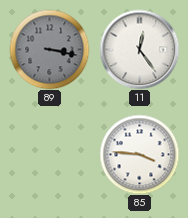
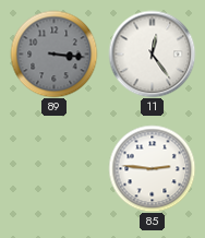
89: 3:17 -> 3:16
85: 3:46 -> 2:46
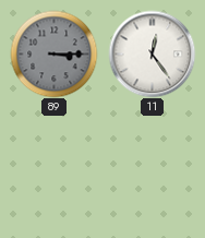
89: 3:16 -> 3:15
85: 2:46 -> none
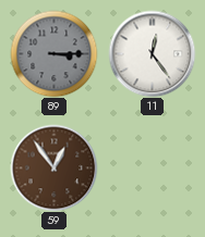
59: none -> 12:54
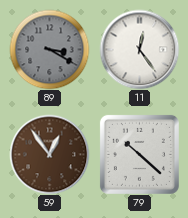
89: 3:15 -> 3:20
79: none -> 10:22
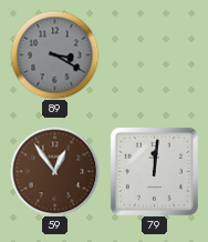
11: 12:24 -> none
79: 10:22 -> 12:01
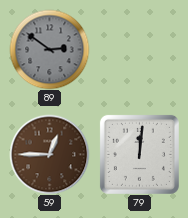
89: 3:20 -> 2:51
59: 12:54 -> 12:45
